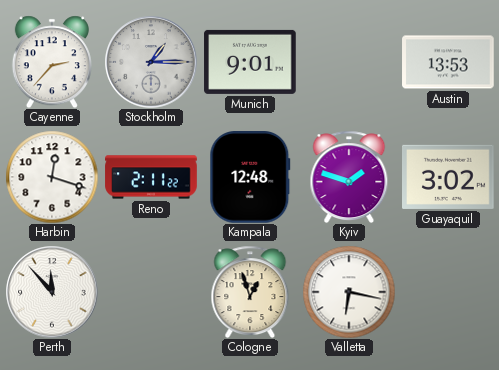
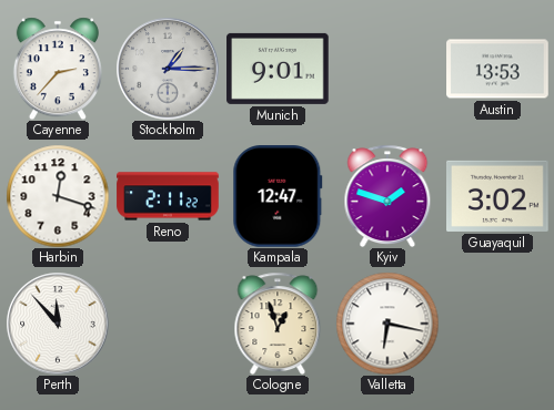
Kampala: 12:48 -> 12:47
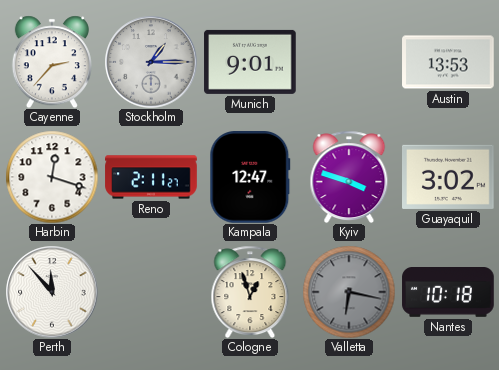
Reno: 2:11:22 -> 2:11:27
Kyiv: 1:48 -> 3:48
Valletta dial: white -> grey
Nantes: none -> 10:18
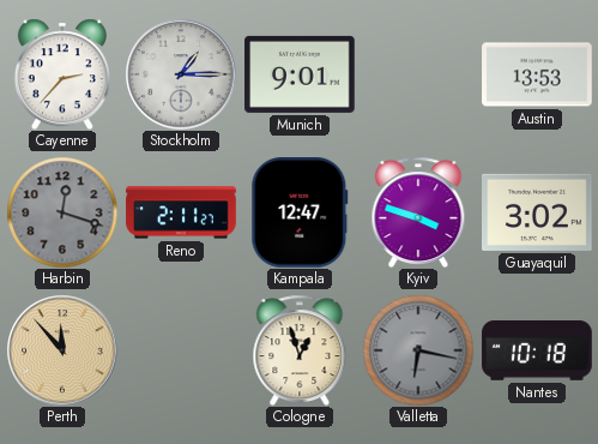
Harbin dial: white -> grey
Perth dial: white -> champagne
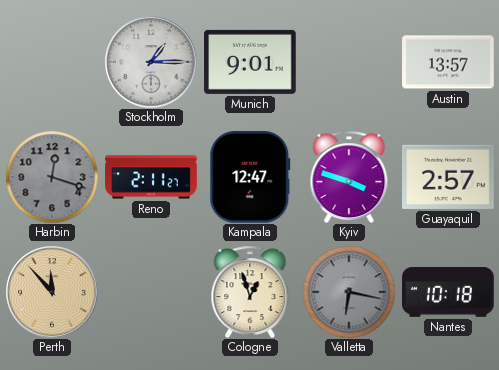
Cayenne: 2:37 -> none
Austin: 13:53 -> 13:57
Guayaquil: 3:02 -> 2:57
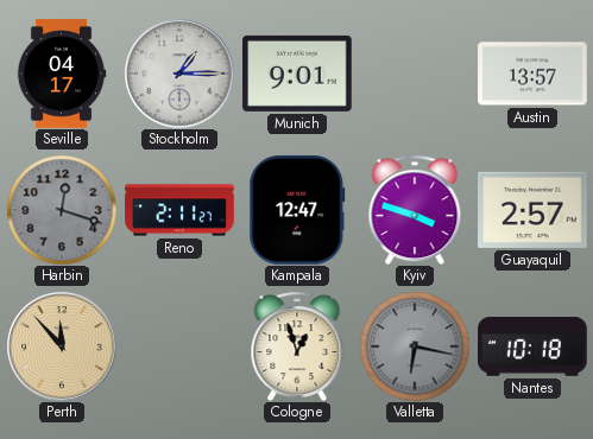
Seville: none -> 04:17
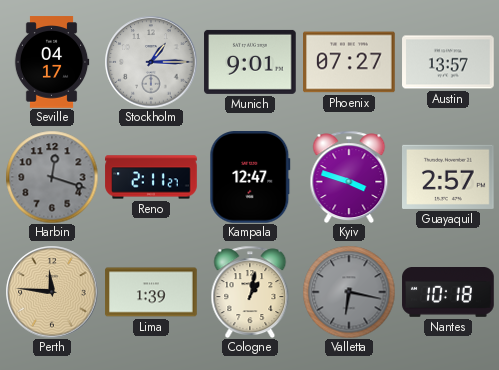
Phoenix: none -> 07:27
Perth: 11:53 -> 11:46
Lima: none -> 1:39
Cologne: 12:57 -> 1:02
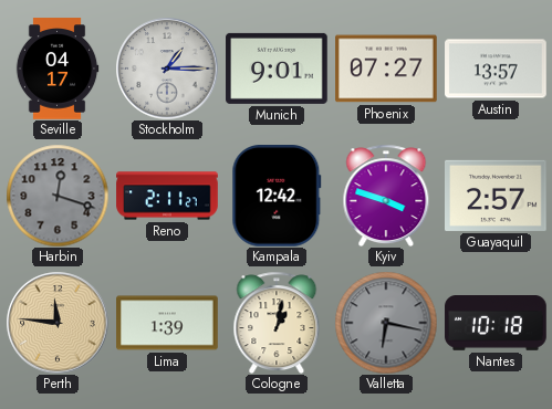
Kampala: 12:47 -> 12:42
